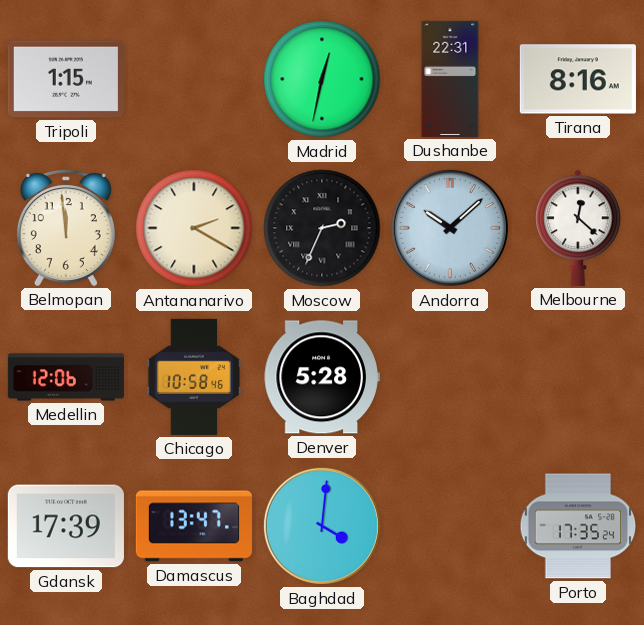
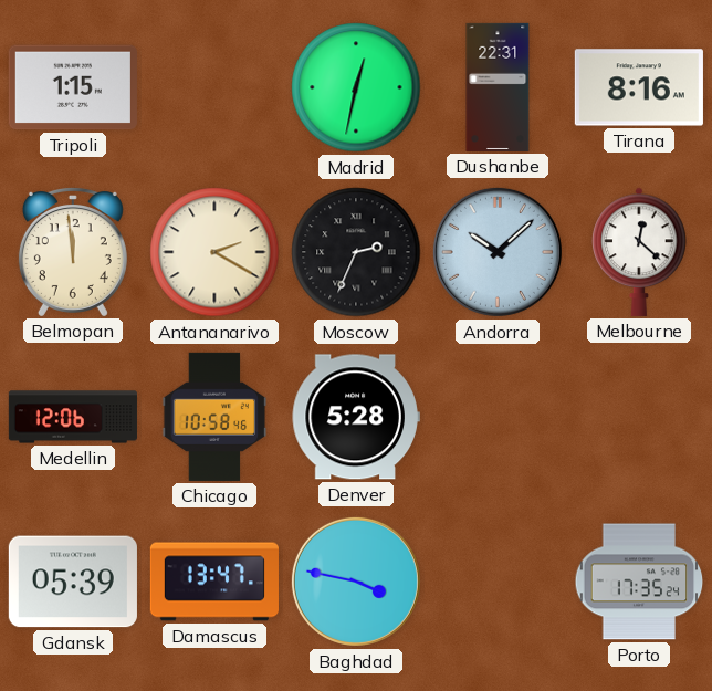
Gdansk: 17:39 -> 05:39
Baghdad: 4:01 -> 3:47
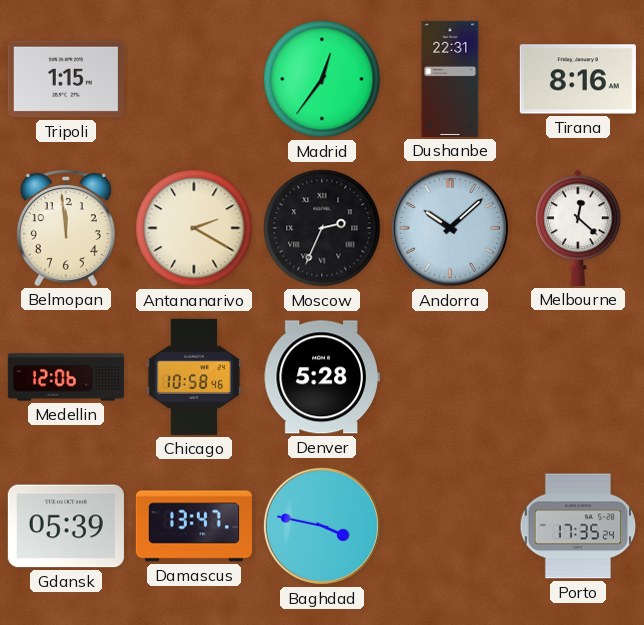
Madrid: 12:32 -> 12:36
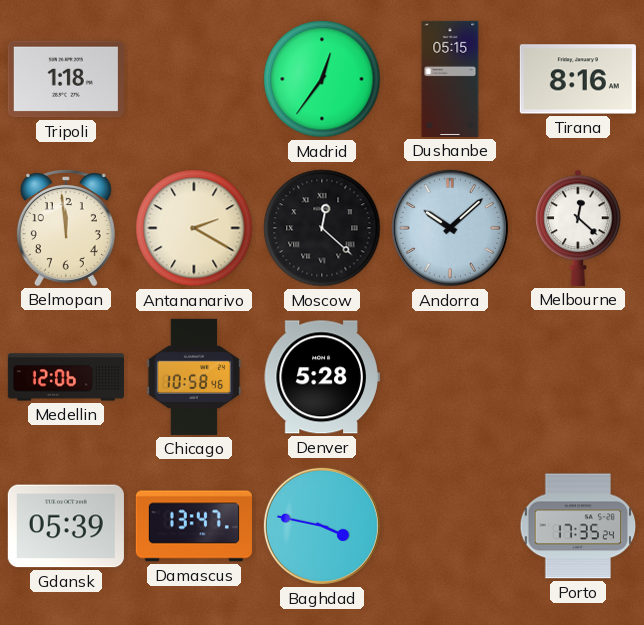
Tripoli: 1:15 -> 1:18
Dushanbe: 22:31 -> 05:15
Moscow: 2:34 -> 12:22
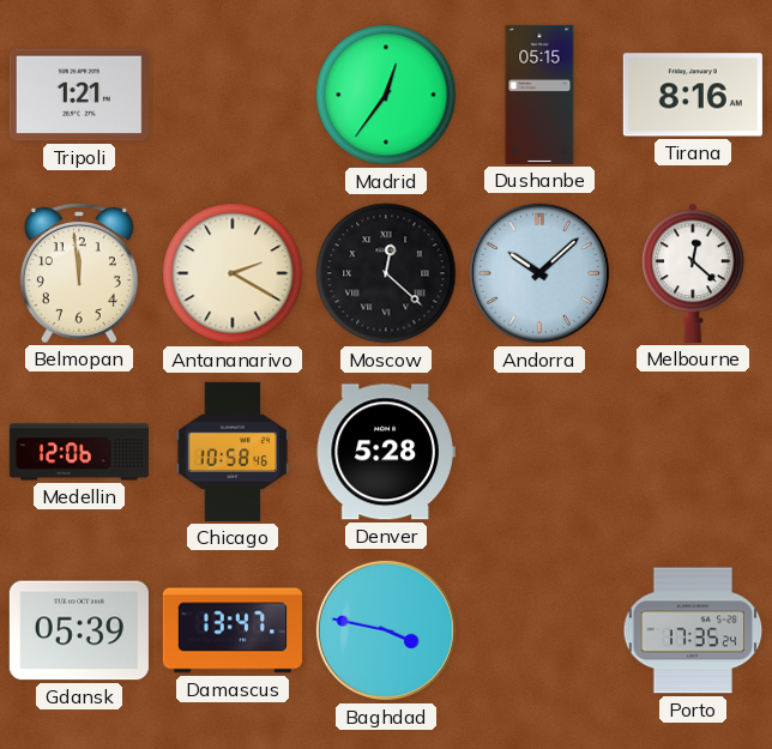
Tripoli: 1:18 -> 1:21
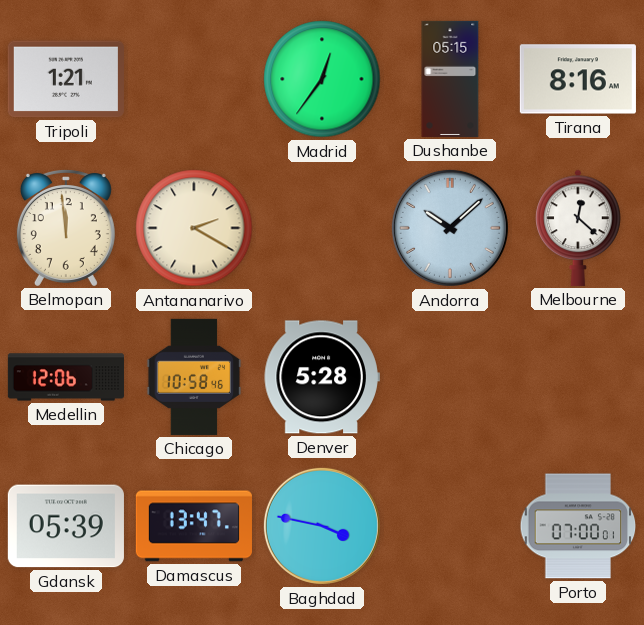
Moscow: 12:22 -> none
Porto: 17:35 -> 07:00
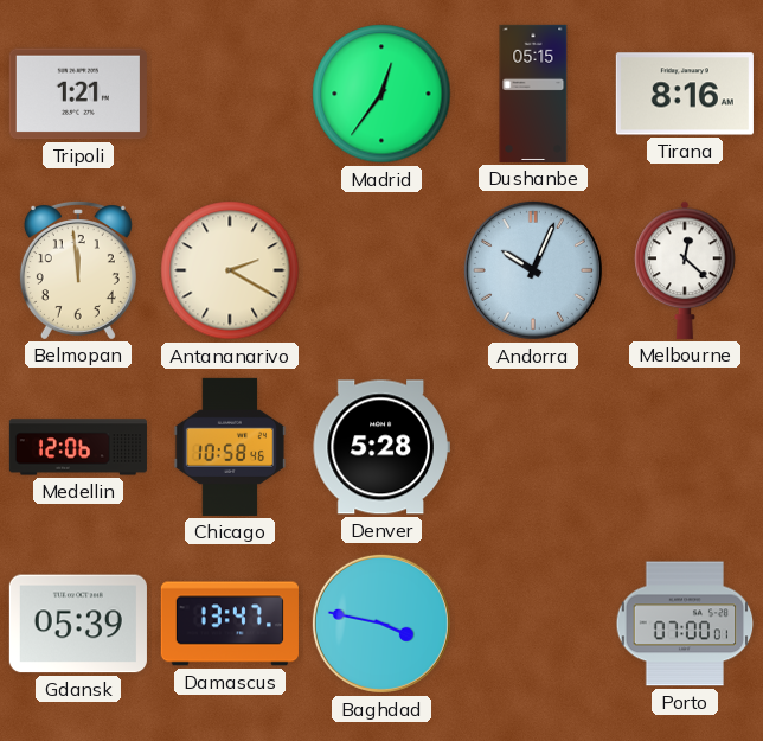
Andorra: 10:08 -> 10:04
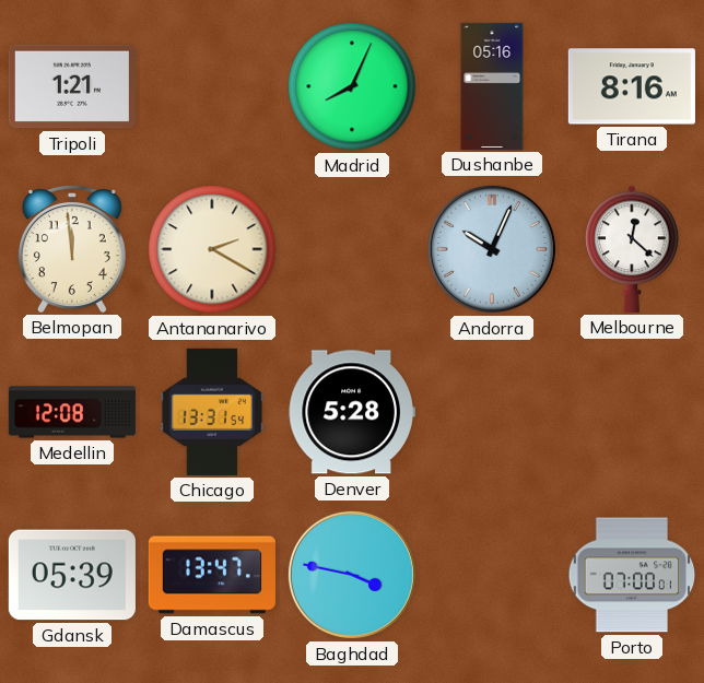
Madrid: 12:36 -> 8:04
Dushanbe: 05:15 -> 05:16
Medellin: 12:06 -> 12:08
Chicago: 10:58 -> 13:31
